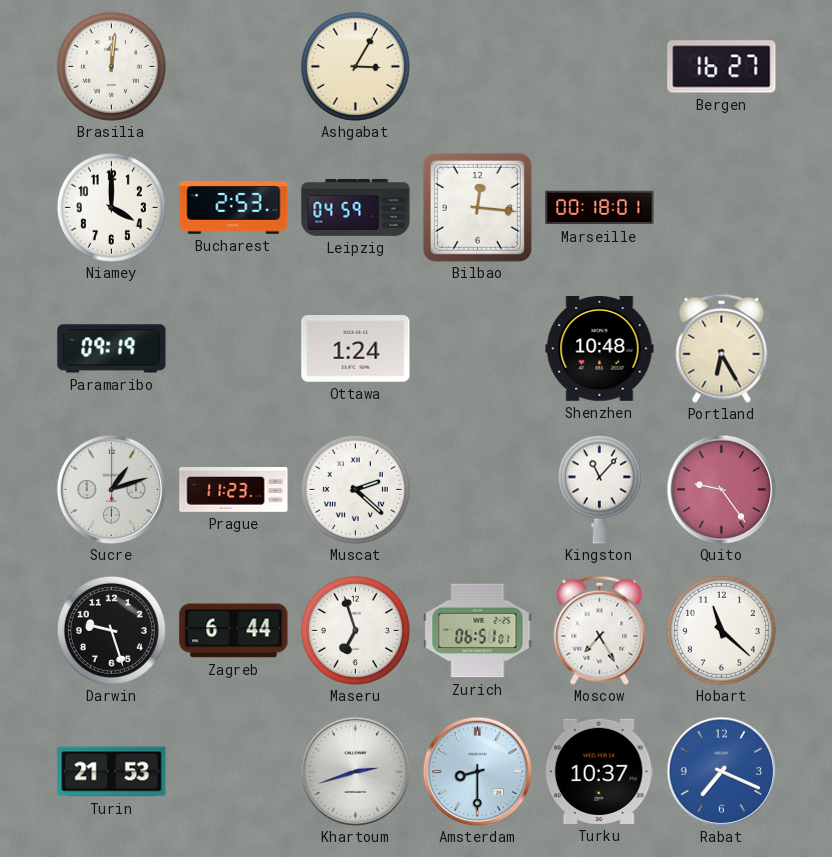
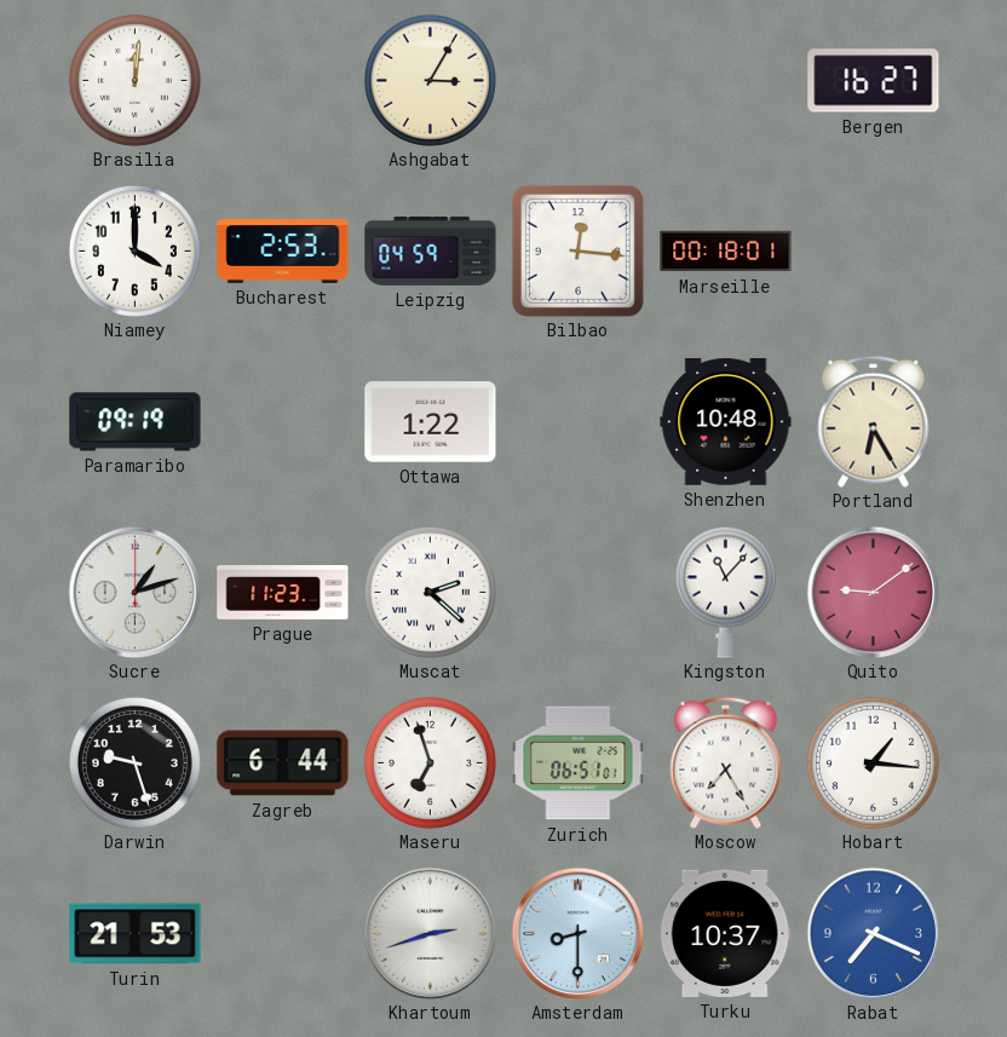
Ottawa: 1:24 -> 1:22
Quito: 9:24 -> 9:09
Hobart: 11:22 -> 1:16
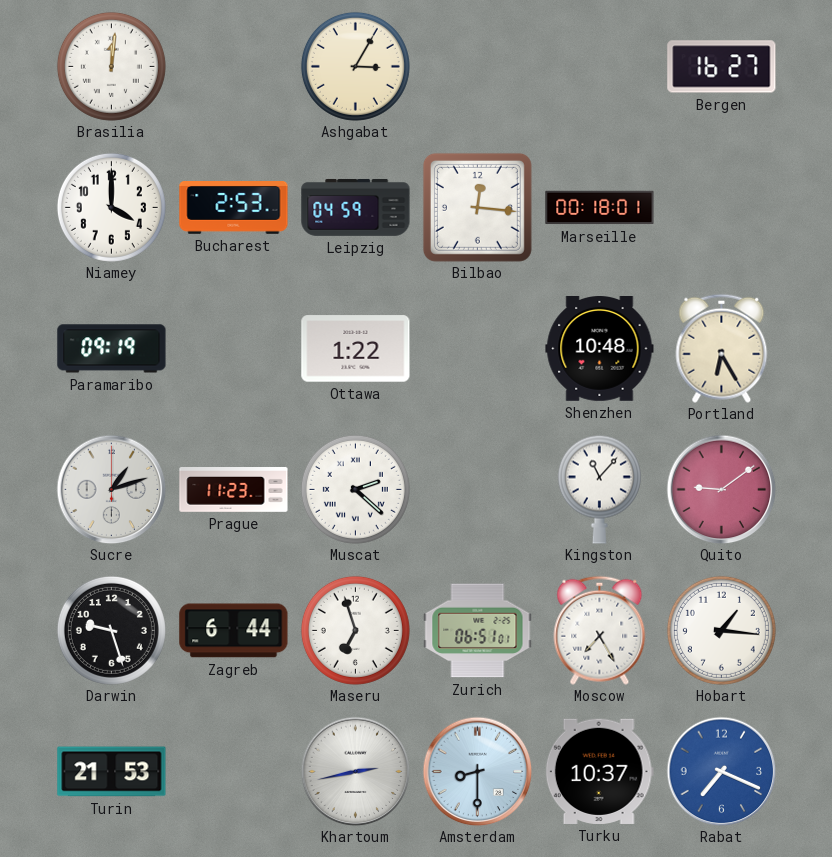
Khartoum: 2:42 -> 2:43
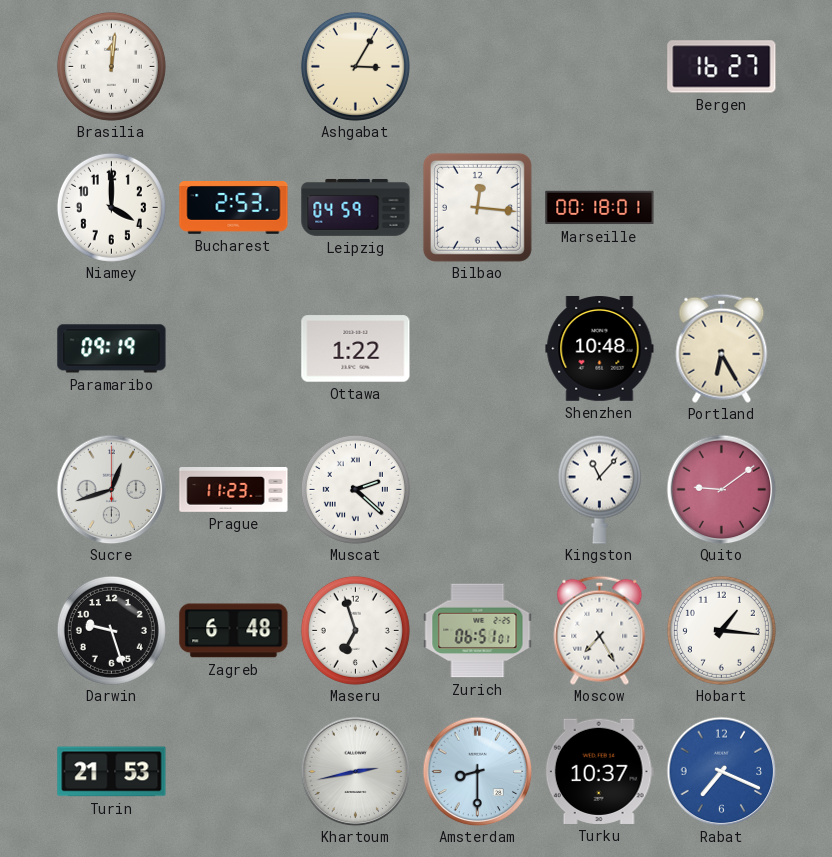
Sucre: 1:12 -> 12:42
Zagreb: 6:44 -> 6:48
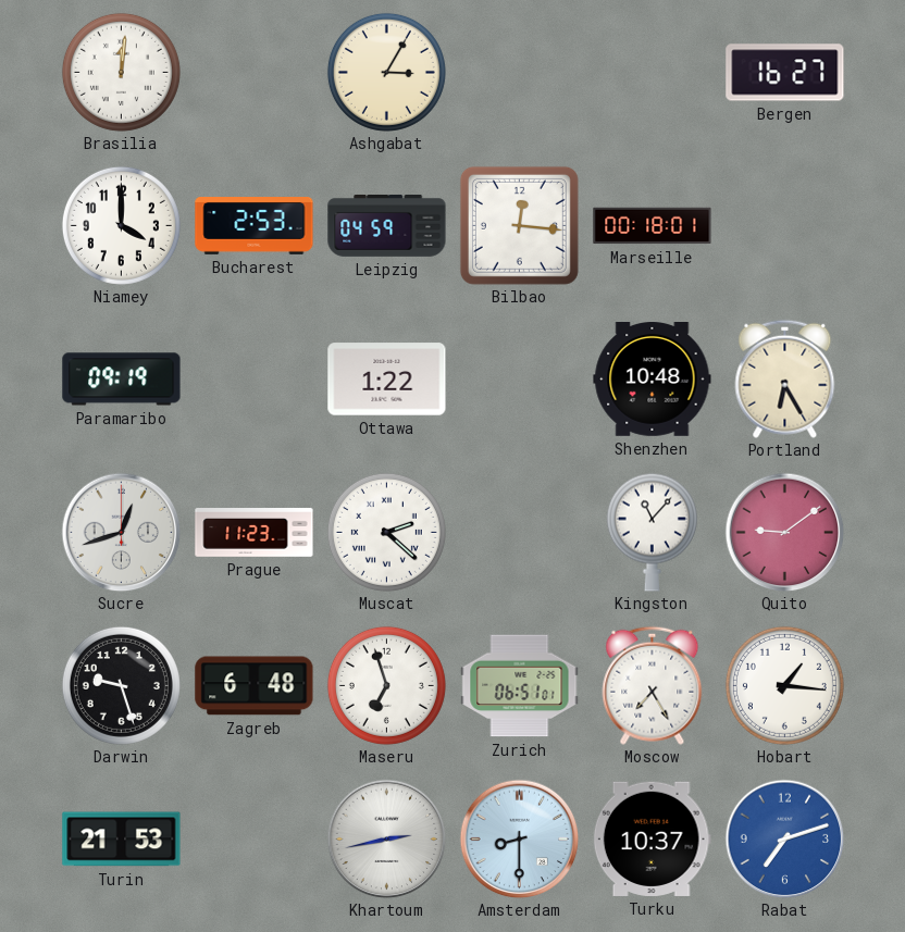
Rabat: 7:19 -> 7:12
